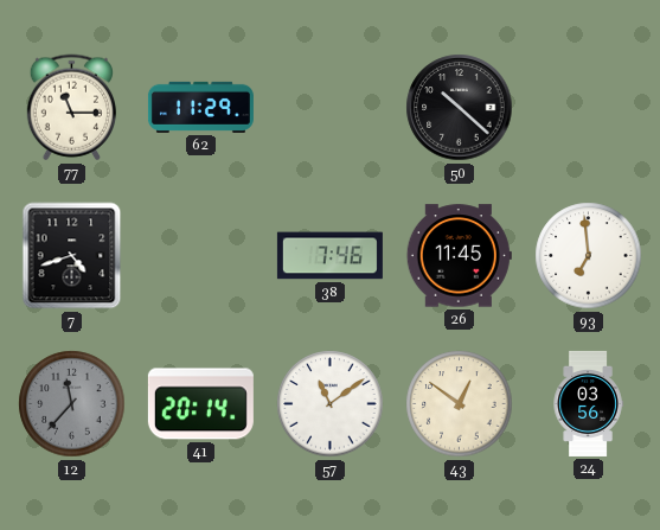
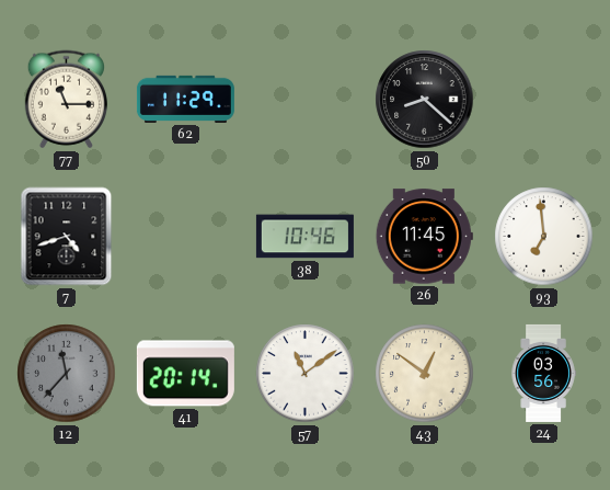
50: 10:22 -> 8:22
38: 7:46 -> 10:46
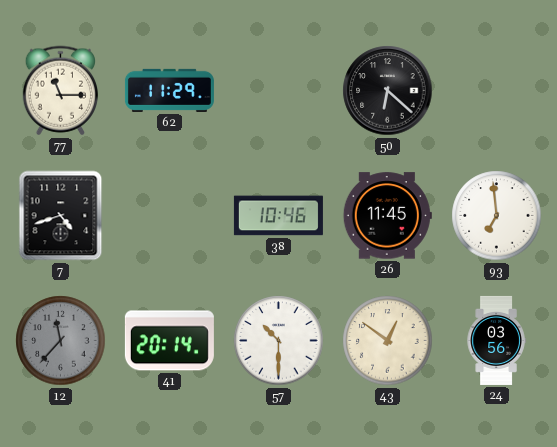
50: 8:22 -> 6:22
57: 11:09 -> 10:30
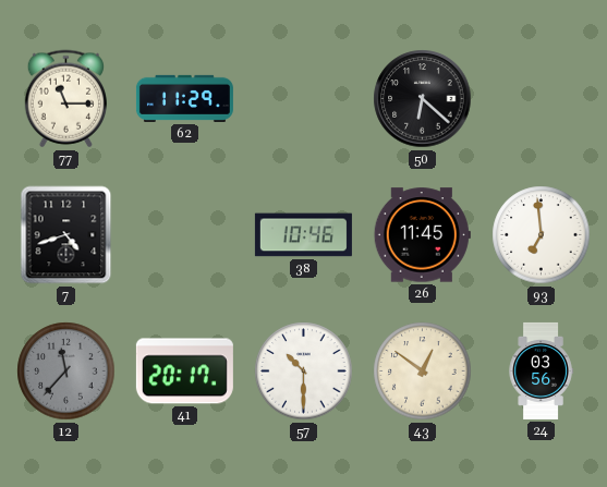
41: 20:14 -> 20:17
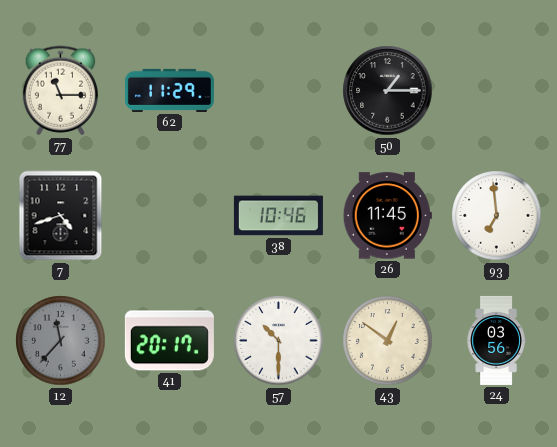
50: 6:22 -> 1:15
